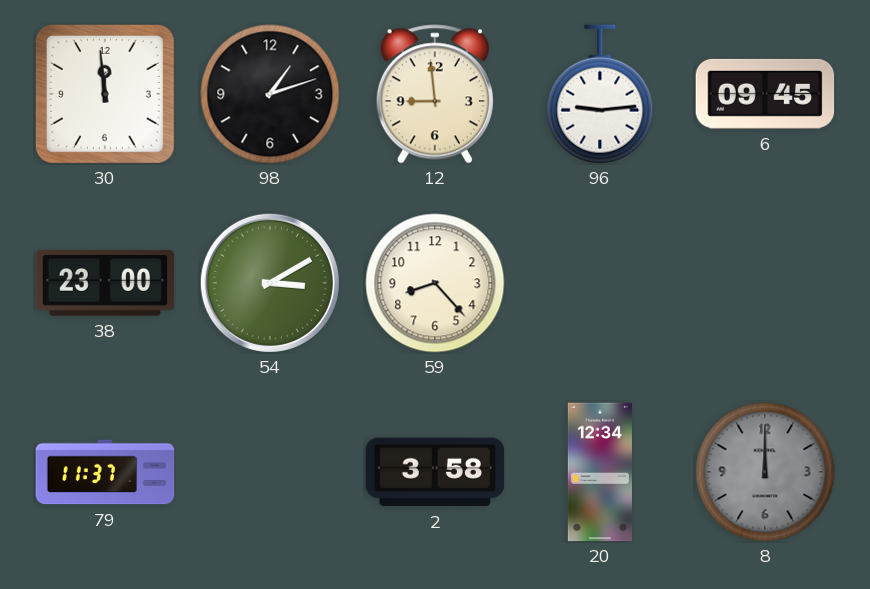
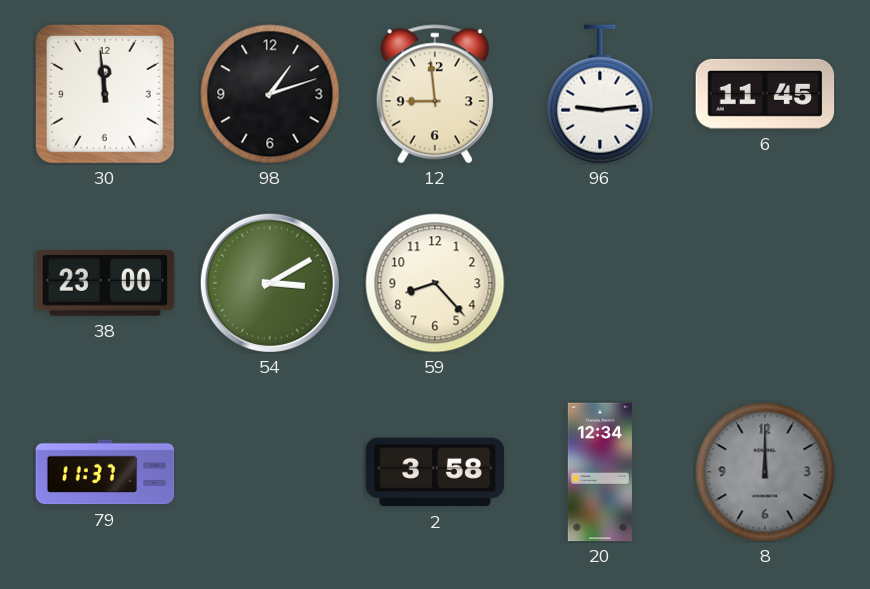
6: 09:45 -> 11:45
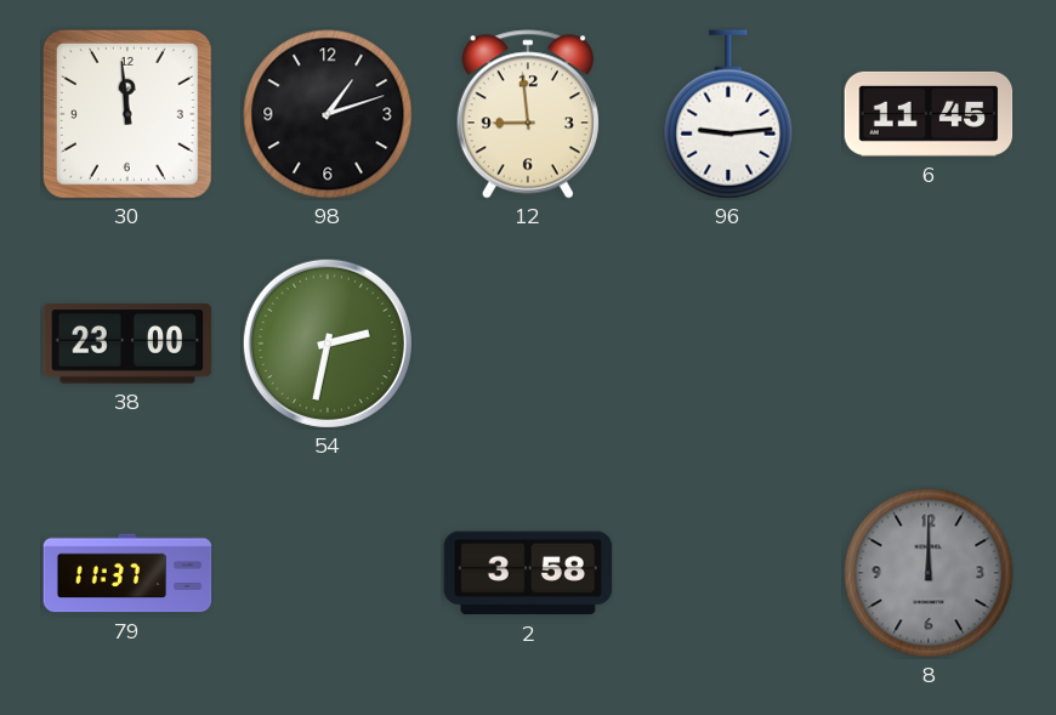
54: 3:10 -> 2:32
59: 8:23 -> none
20: 12:34 -> none
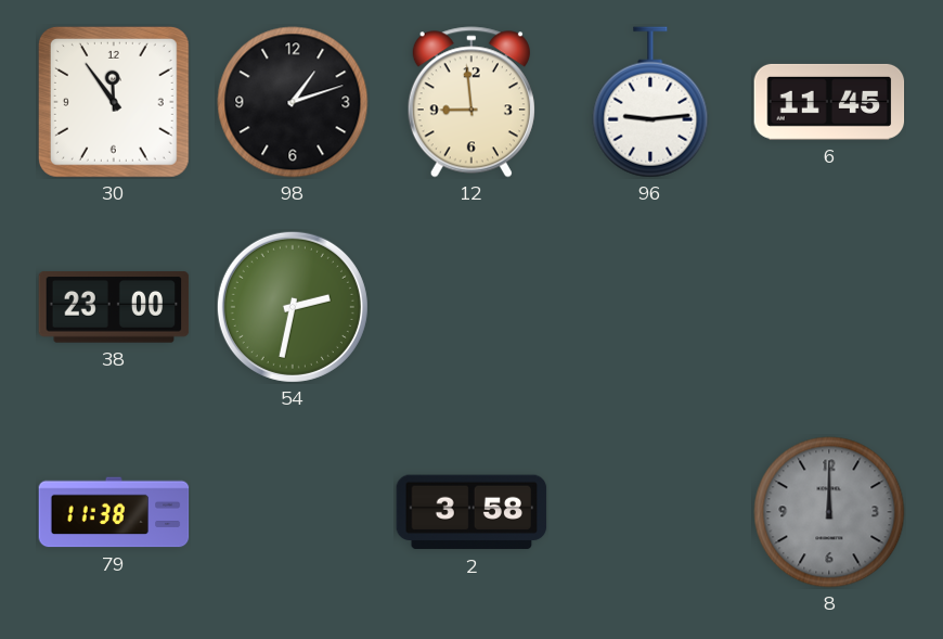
30: 11:59 -> 11:54
79: 11:37 -> 11:38
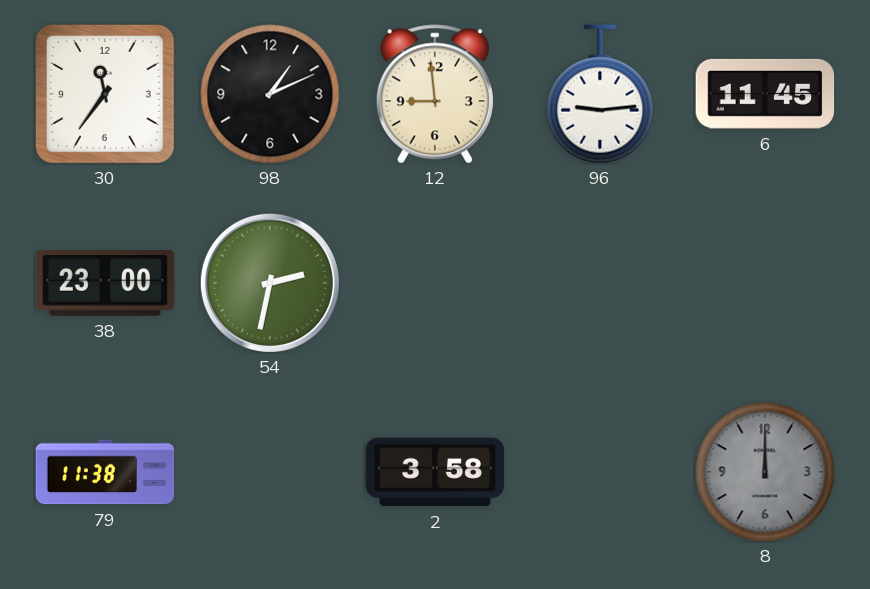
30: 11:54 -> 11:36
98: 1:12 -> 1:11
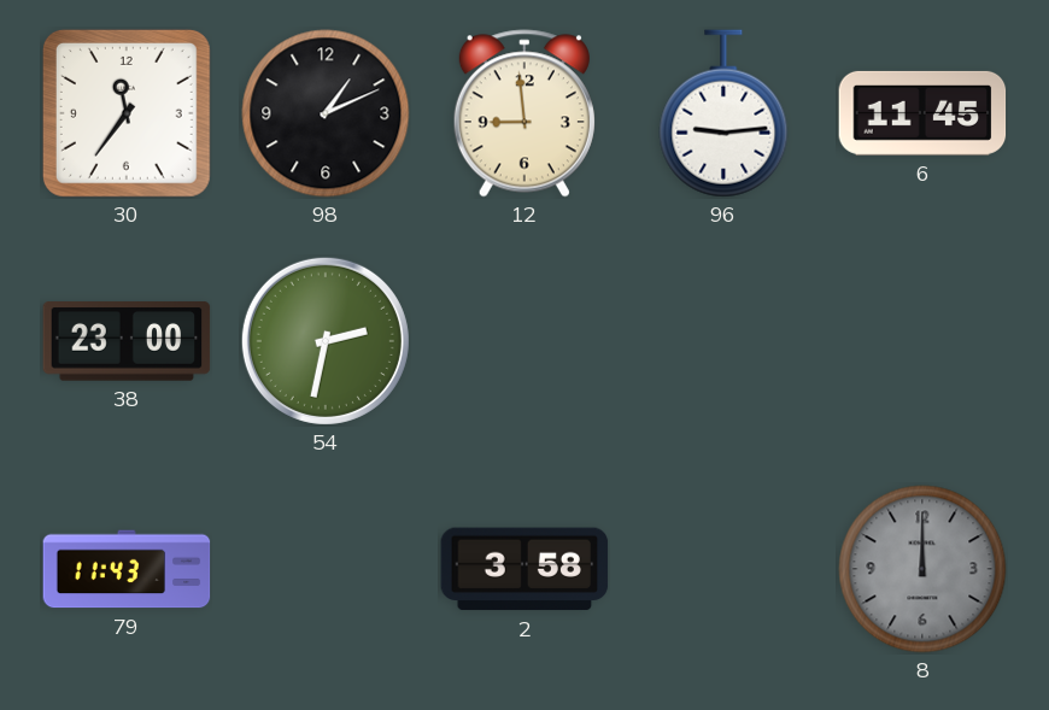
79: 11:38 -> 11:43
